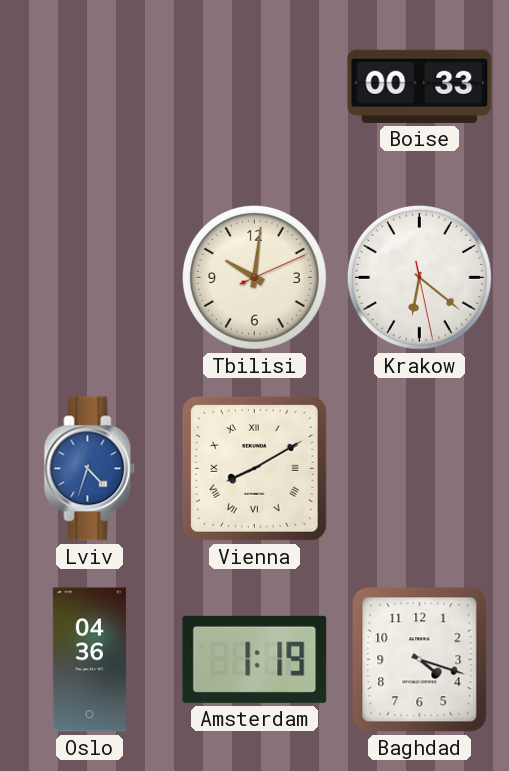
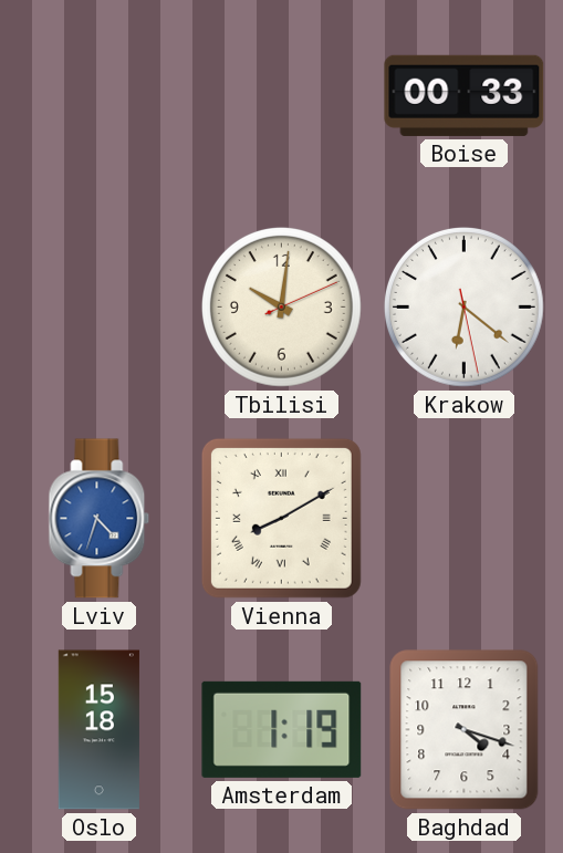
Oslo: 04:36 -> 15:18
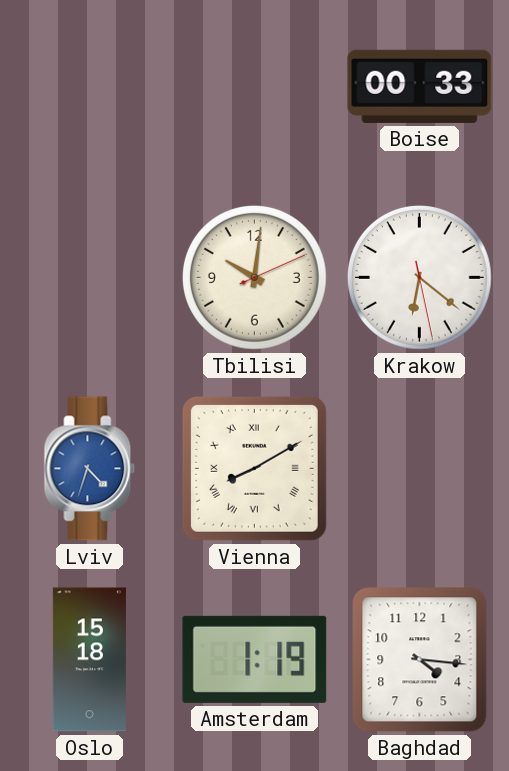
Baghdad: 4:18 -> 4:16
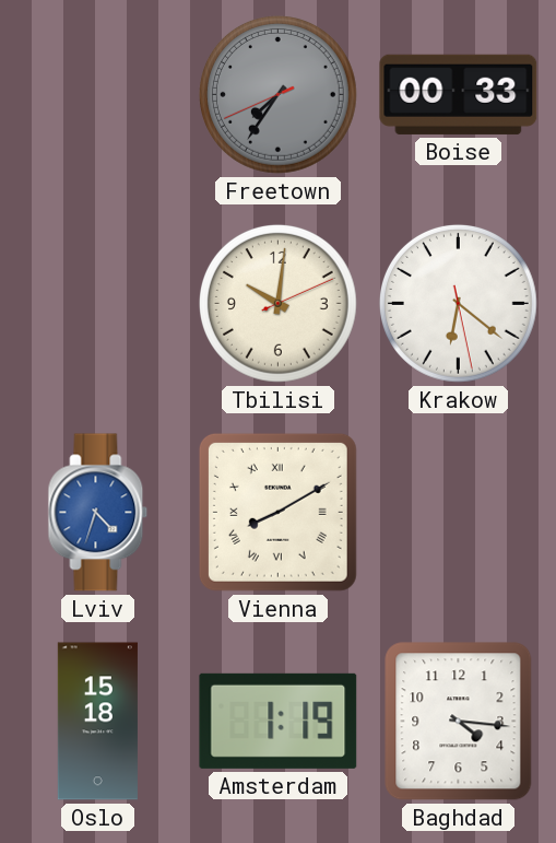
Freetown: none -> 7:35
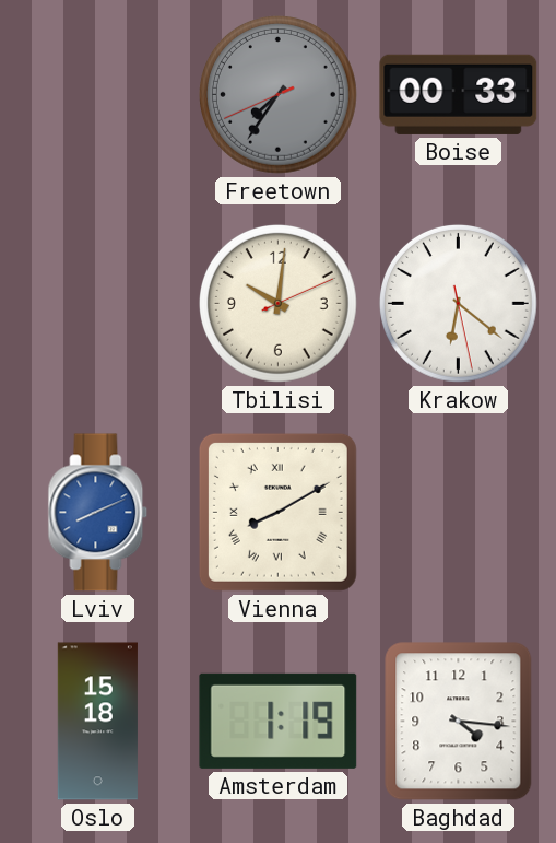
Lviv: 4:33 -> 8:11
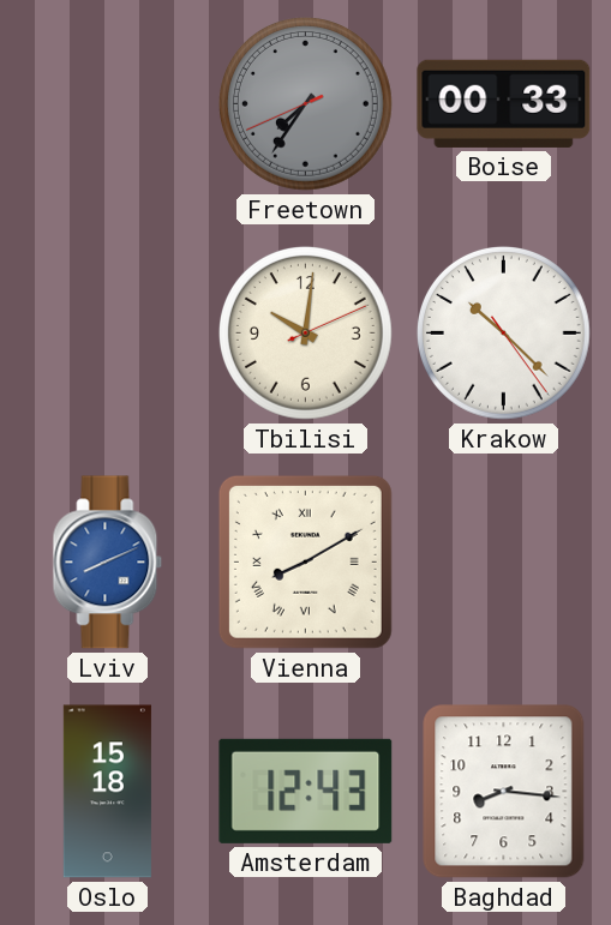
Krakow: 6:21 -> 10:22
Amsterdam: 1:19 -> 12:43
Baghdad: 4:16 -> 8:16
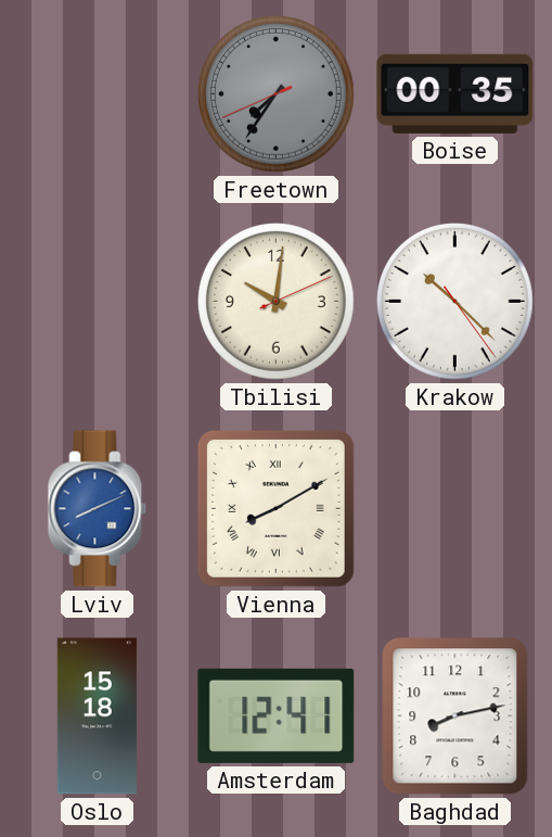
Boise: 00:33 -> 00:35
Amsterdam: 12:43 -> 12:41
Baghdad: 8:16 -> 8:13
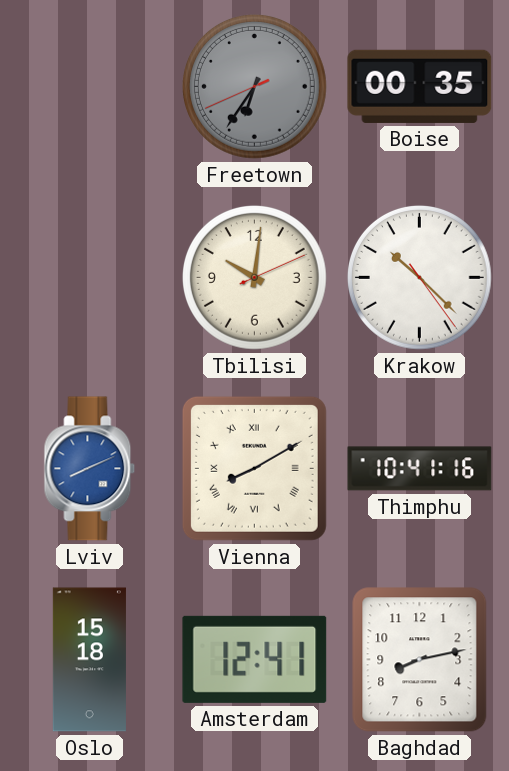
Freetown: 7:35 -> 6:35
Thimphu: none -> 10:41
